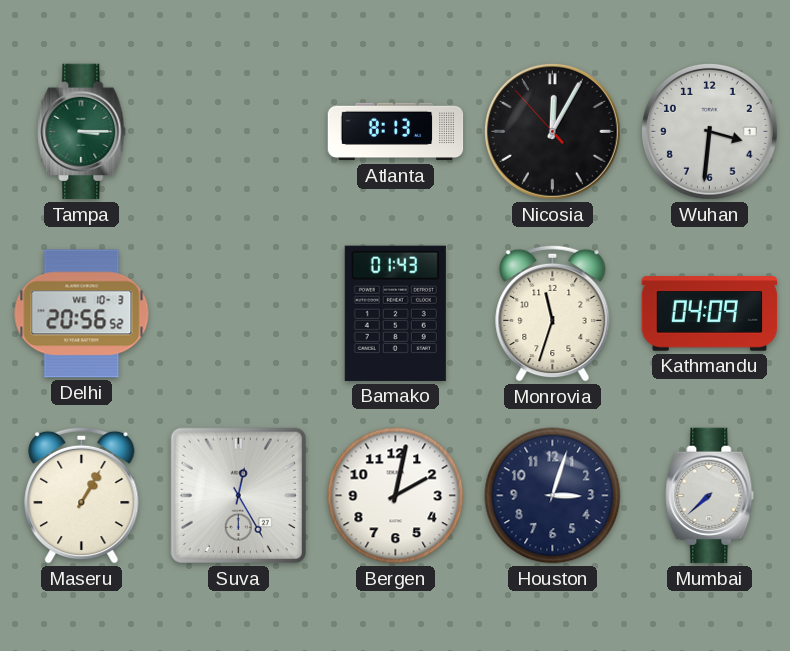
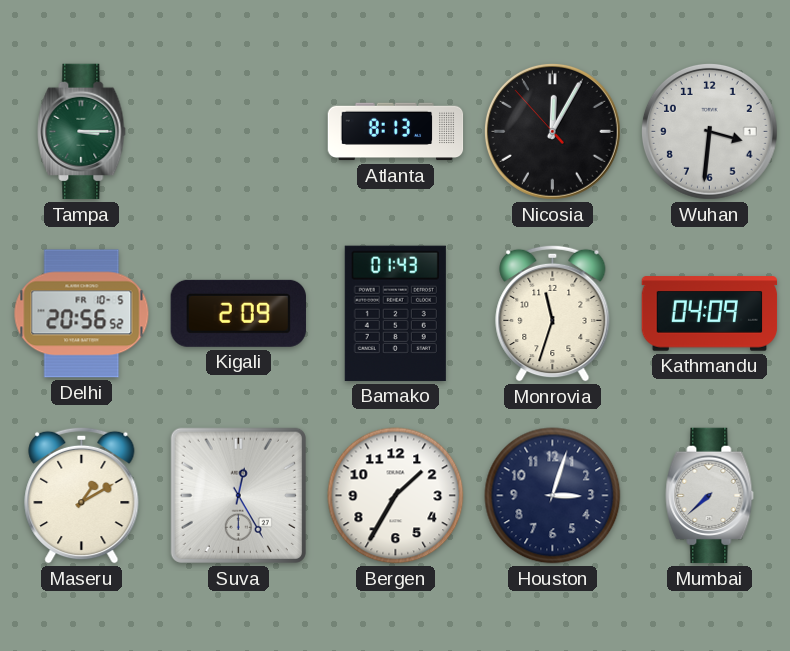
Delhi date: WE 10-3 -> FR 10-5
Kigali: none -> 2:09
Maseru: 1:05 -> 1:10
Bergen: 2:02 -> 1:35
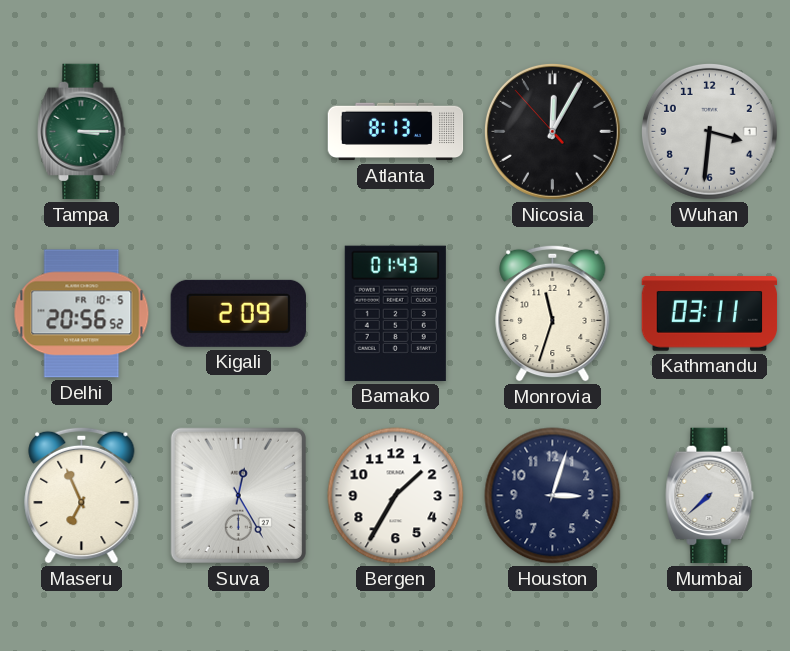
Kathmandu: 04:09 -> 03:11
Maseru: 1:10 -> 6:56
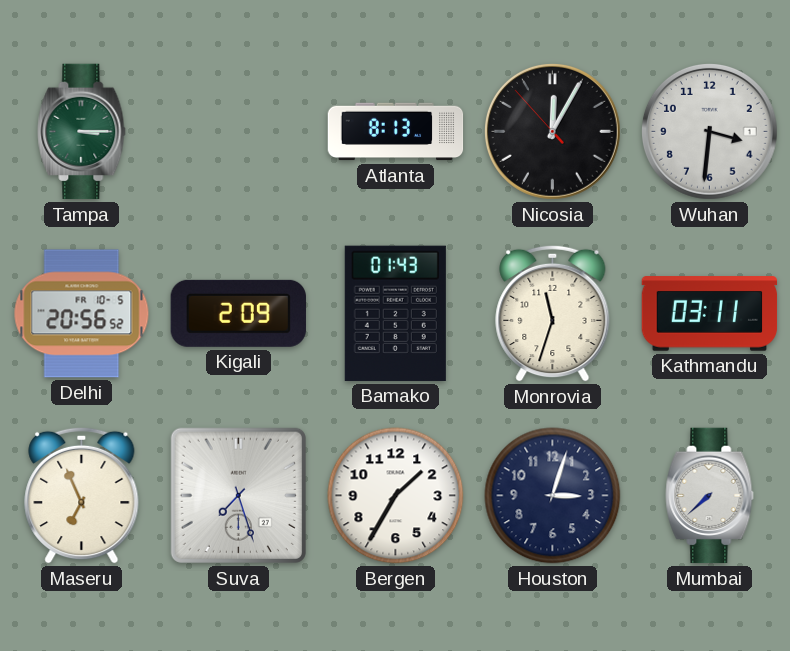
Suva: 12:25 -> 7:27
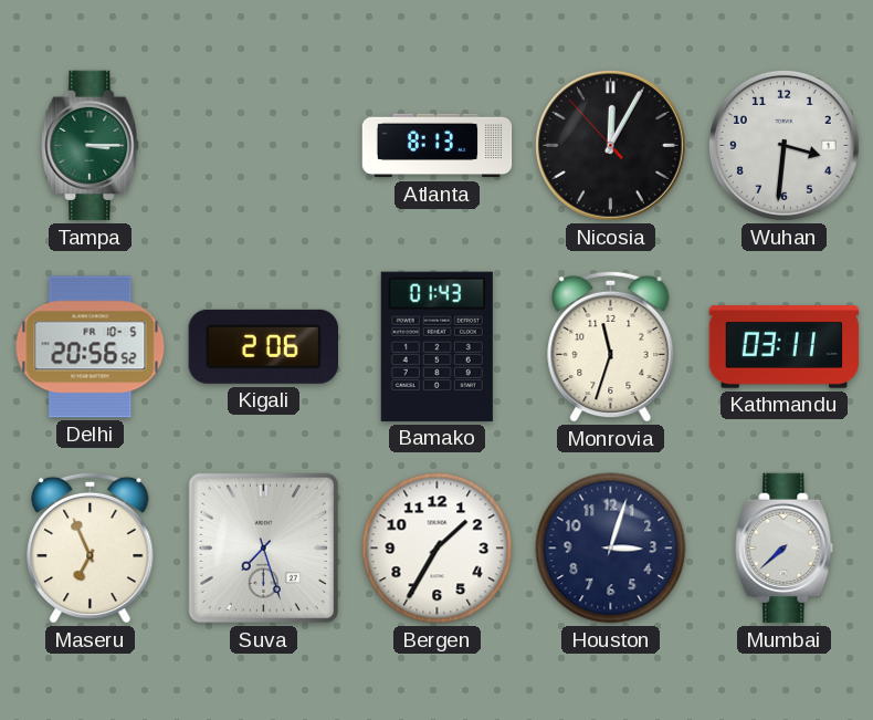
Kigali: 2:09 -> 2:06
